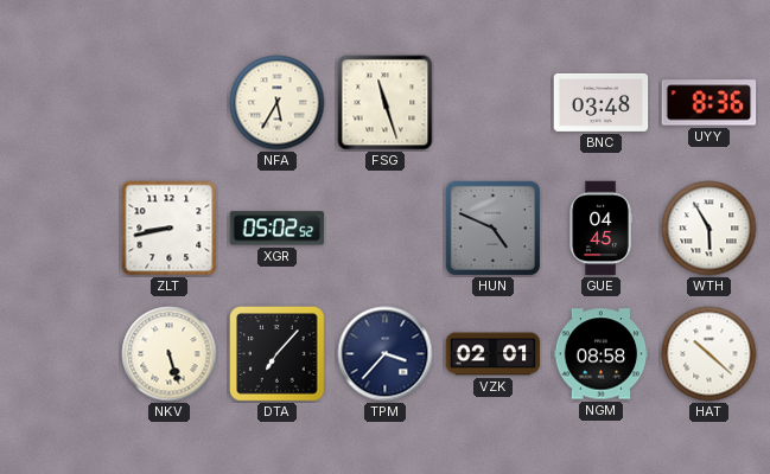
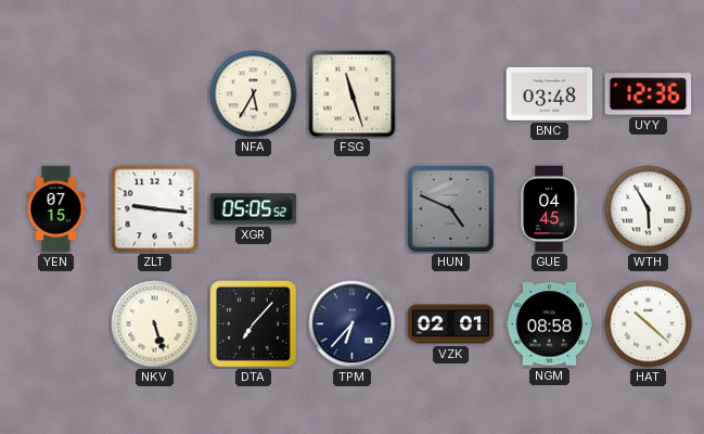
UYY: 8:36 -> 12:36
YEN: none -> 07:15
ZLT: 8:43 -> 9:16
XGR: 05:02 -> 05:05
TPM: 3:37 -> 6:37
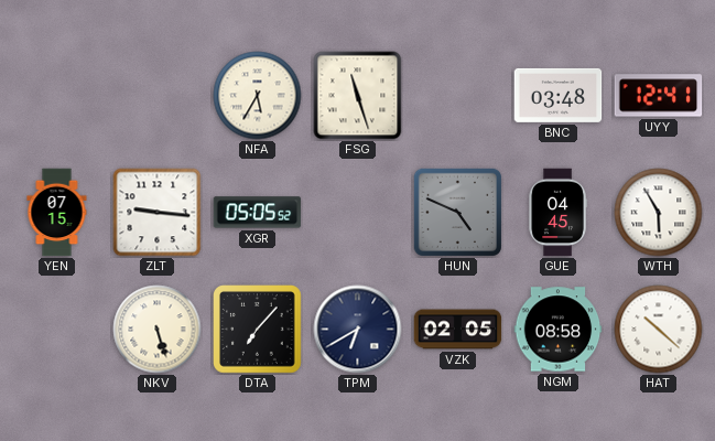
UYY: 12:36 -> 12:41
TPM: 6:37 -> 6:40
VZK: 02:01 -> 02:05
